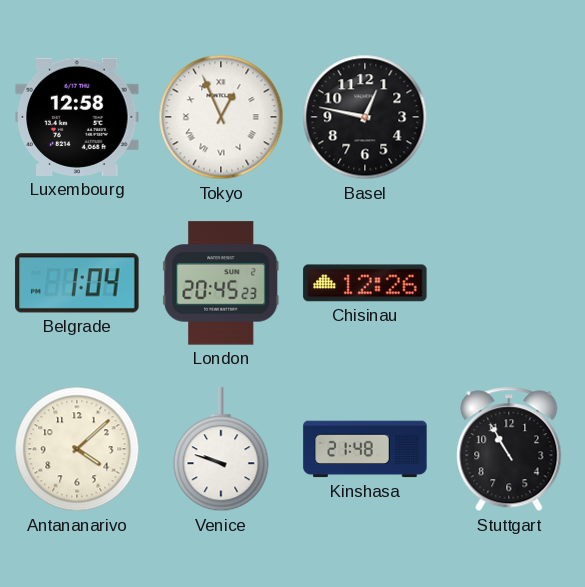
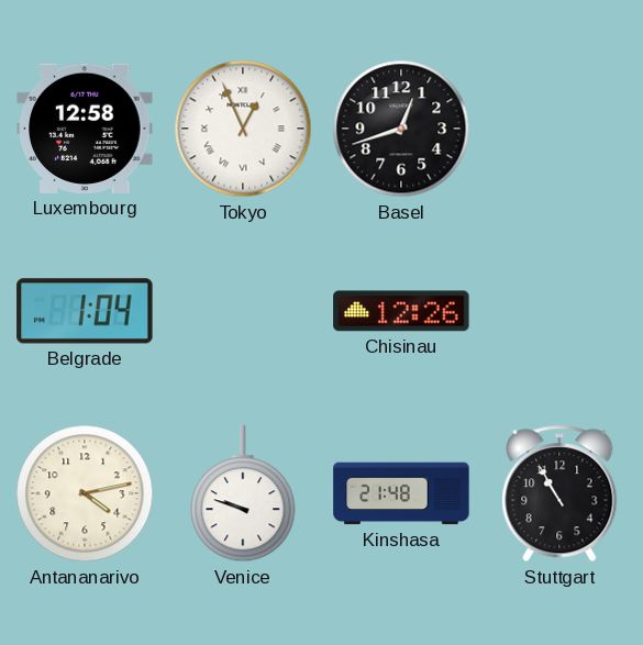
Basel: 12:47 -> 12:42
London: 20:45 -> none
Antananarivo: 4:08 -> 4:13
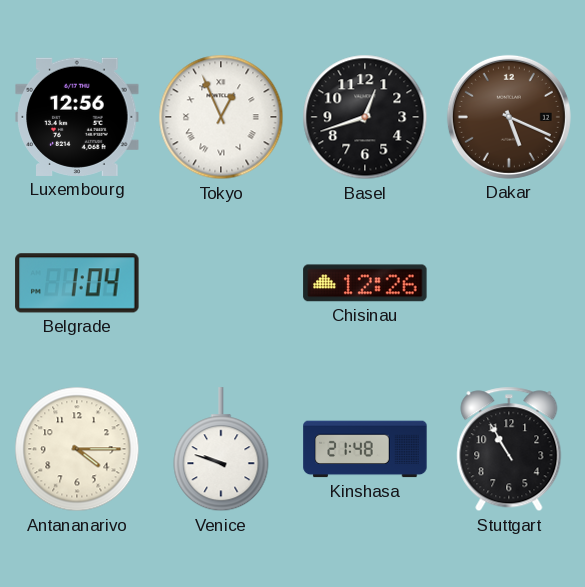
Luxembourg: 12:58 -> 12:56
Dakar: none -> 5:19
Antananarivo: 4:13 -> 4:15
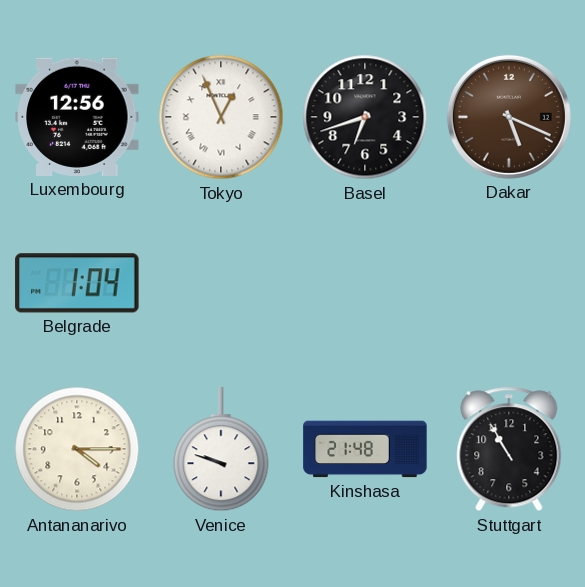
Basel: 12:42 -> 6:42
Chisinau: 12:26 -> none
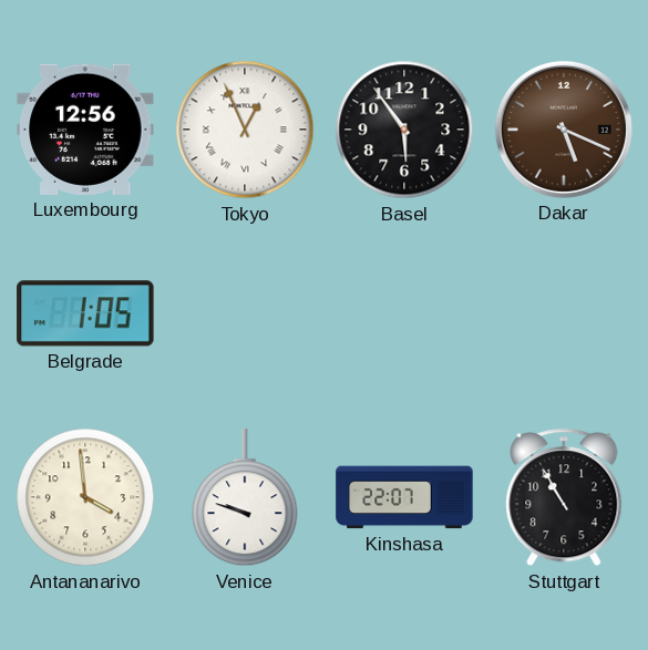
Basel: 6:42 -> 5:54
Belgrade: 1:04 -> 1:05
Antananarivo: 4:15 -> 3:59
Kinshasa: 21:48 -> 22:07
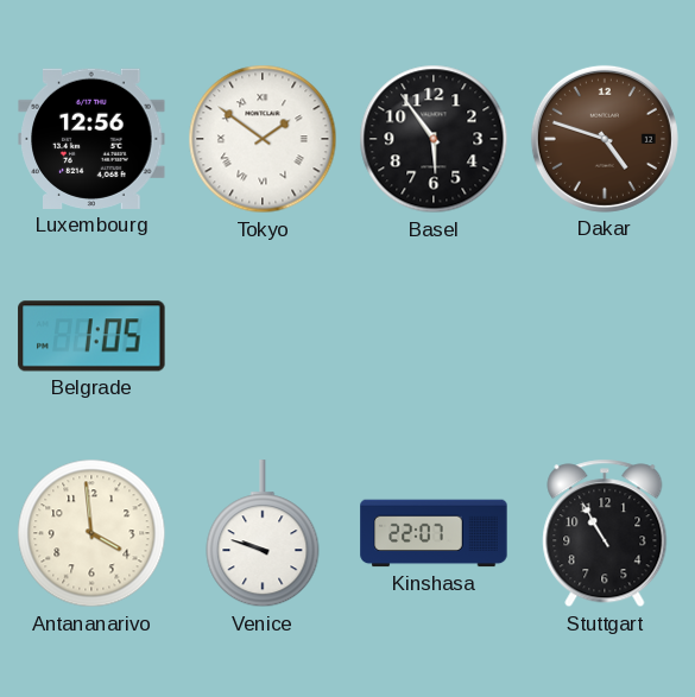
Tokyo: 12:56 -> 1:51
Dakar: 5:19 -> 4:48
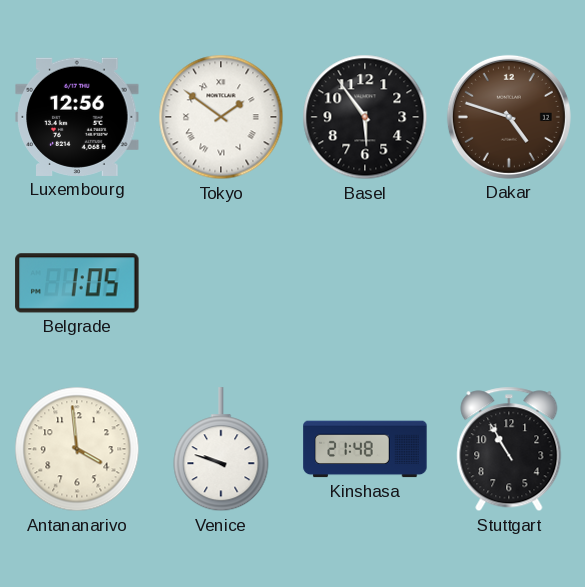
Kinshasa: 22:07 -> 21:48
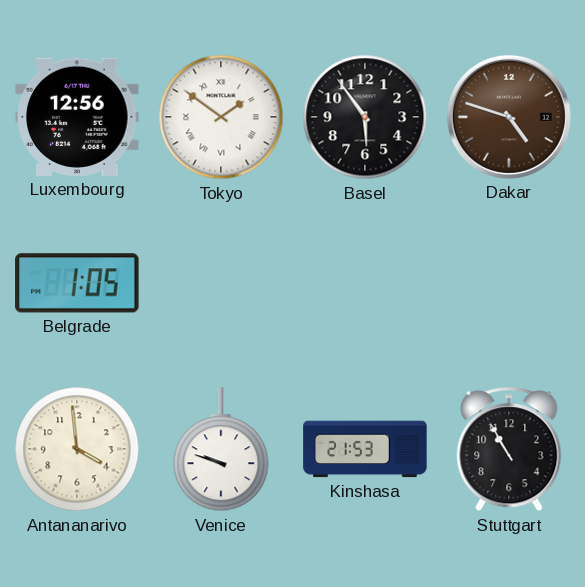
Kinshasa: 21:48 -> 21:53
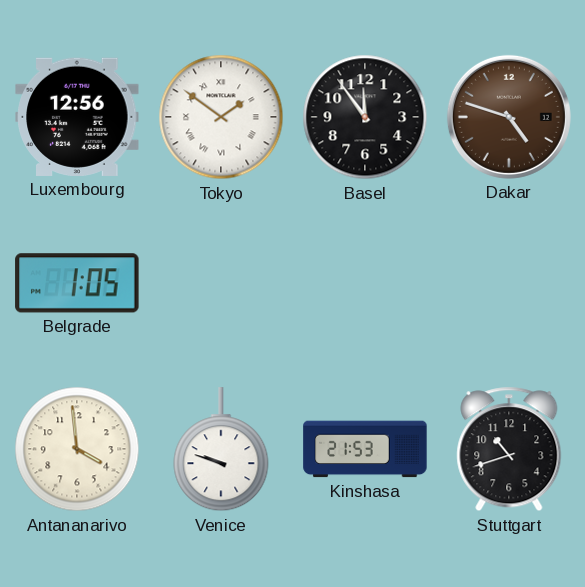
Basel: 5:54 -> 11:54
Stuttgart: 10:55 -> 10:42
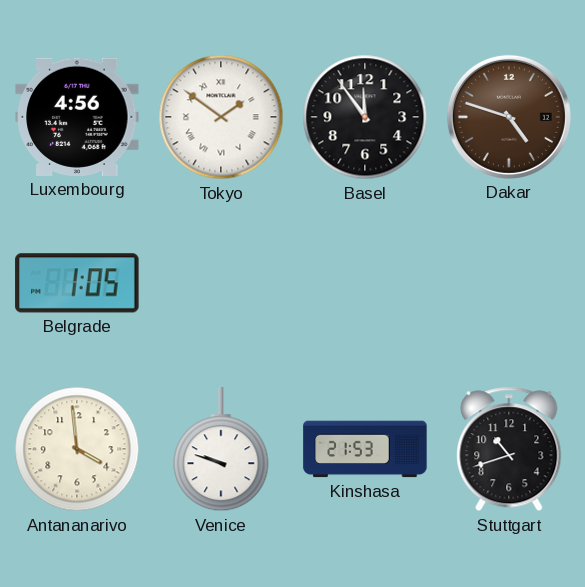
Luxembourg: 12:56 -> 4:56
